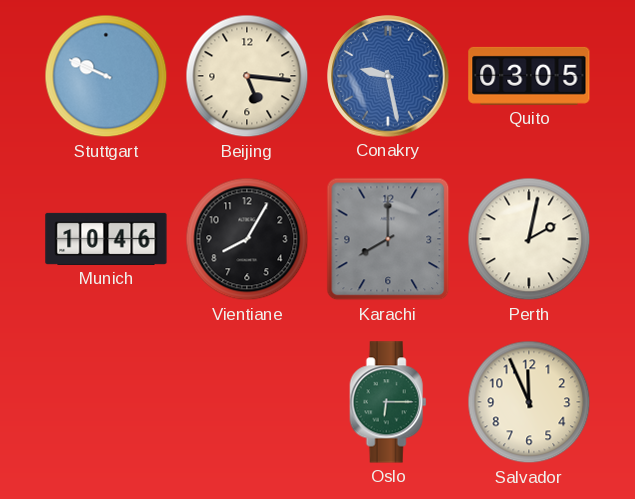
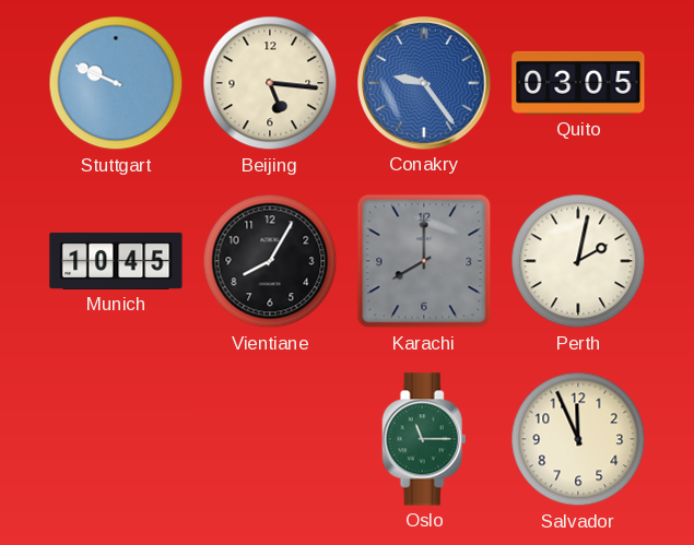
Conakry: 9:28 -> 9:24
Munich: 10:46 -> 10:45
Oslo: 6:15 -> 11:15
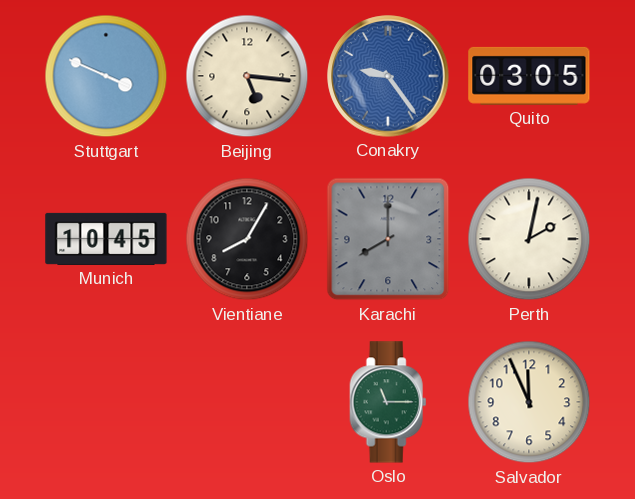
Stuttgart: 9:49 -> 3:49
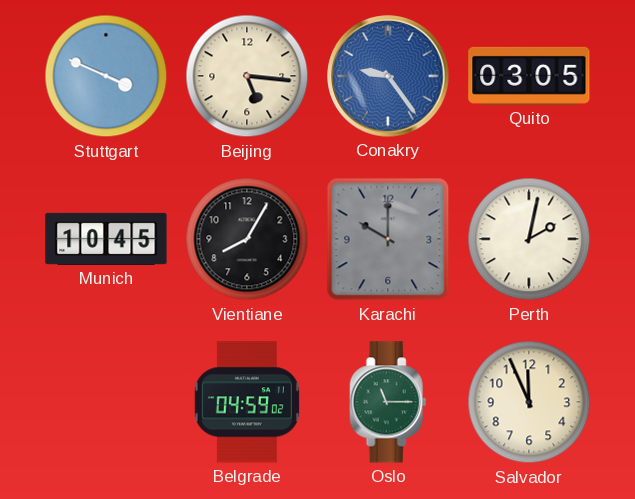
Karachi: 8:00 -> 10:00
Belgrade: none -> 04:59
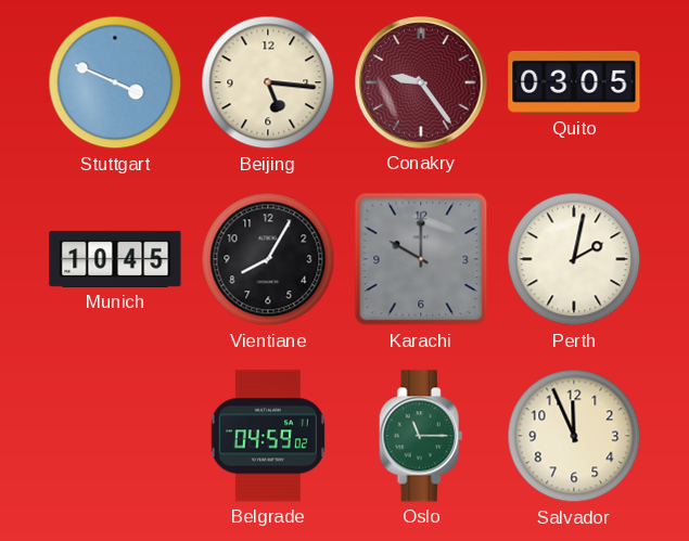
Conakry dial: blue -> burgundy
